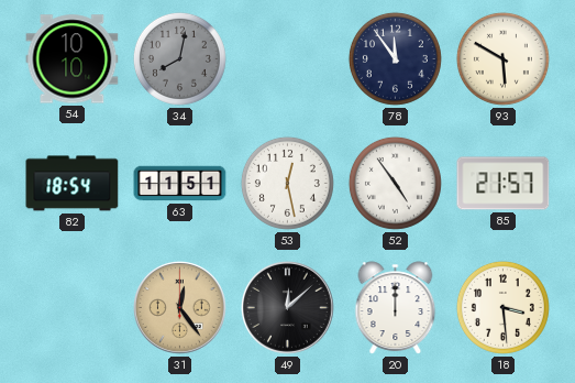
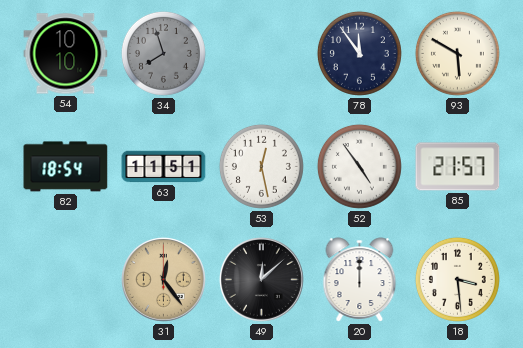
34: 8:02 -> 7:57
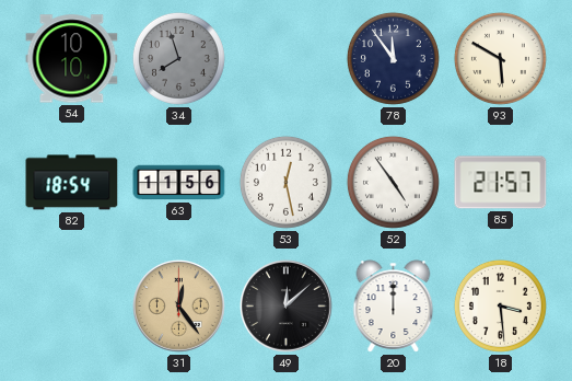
63: 11:51 -> 11:56
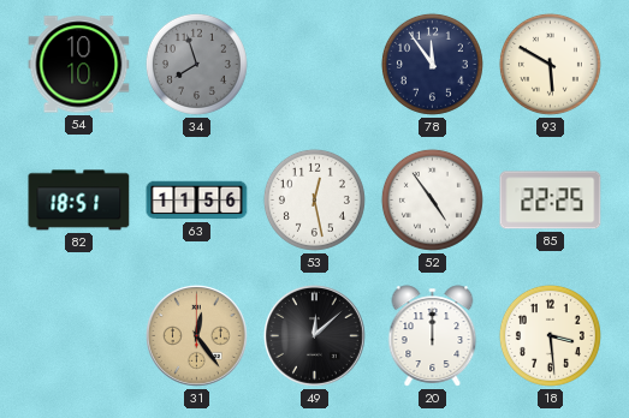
82: 18:54 -> 18:51
85: 21:57 -> 22:25
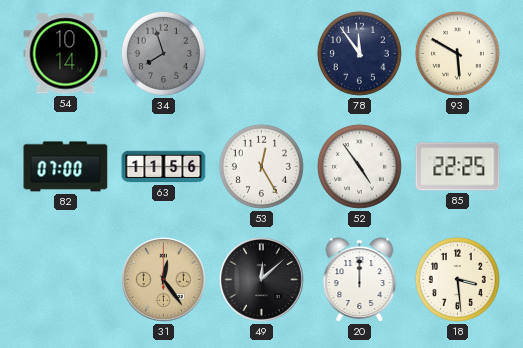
54: 10:10 -> 10:14
82: 18:51 -> 07:00
53: 12:28 -> 12:25
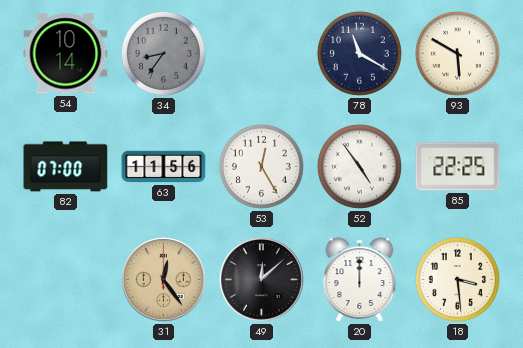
34: 7:57 -> 8:36
78: 11:54 -> 11:20
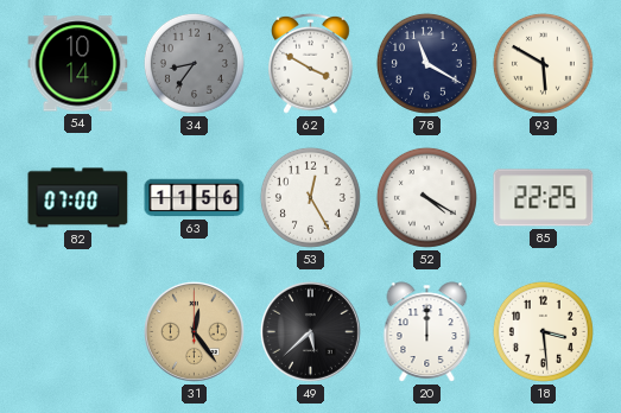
62: none -> 3:50
52: 4:54 -> 4:20
49: 12:08 -> 5:38
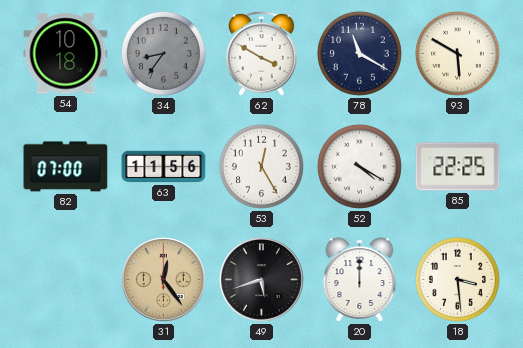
54: 10:14 -> 10:18
49: 5:38 -> 5:42
